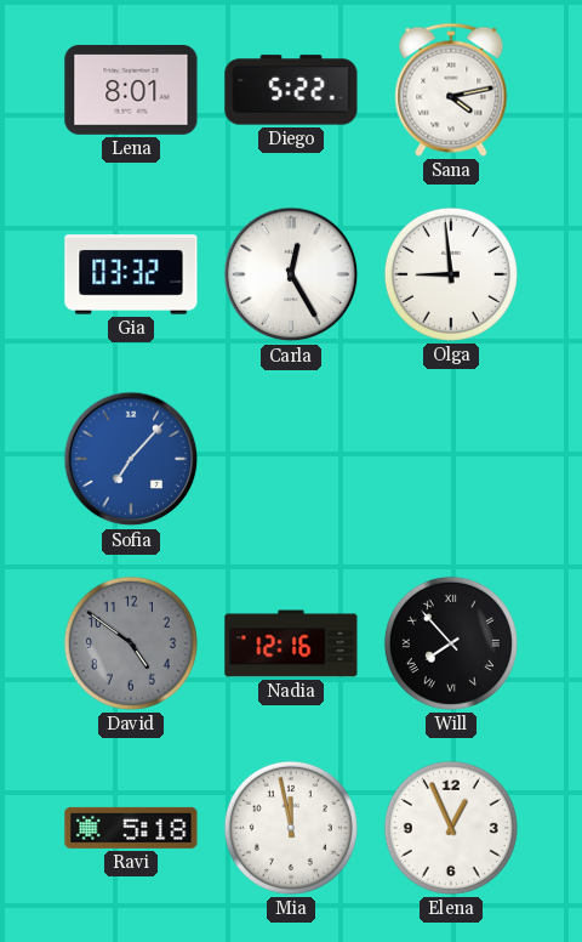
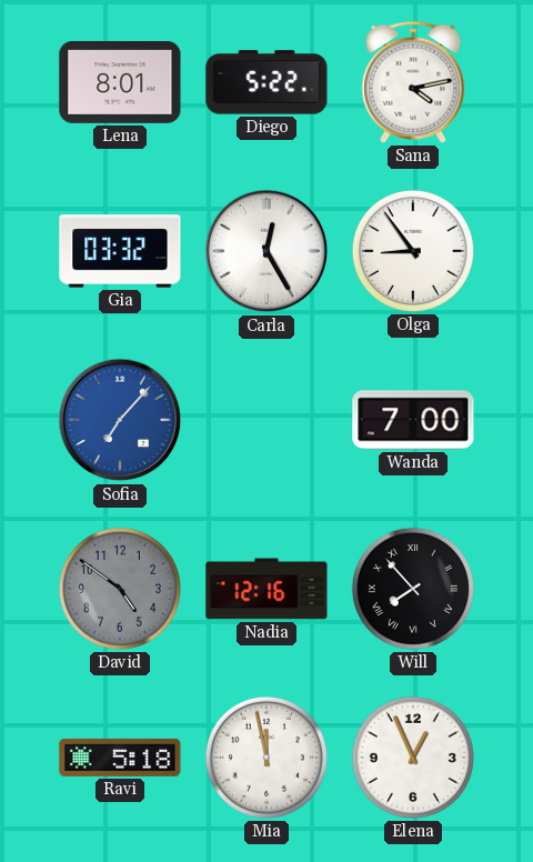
Olga: 8:59 -> 8:54
Wanda: none -> 7:00
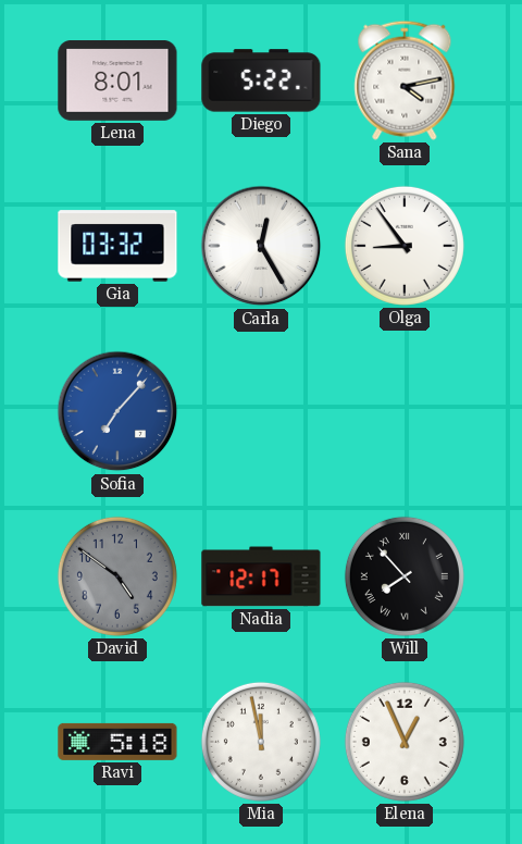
Wanda: 7:00 -> none
Nadia: 12:16 -> 12:17
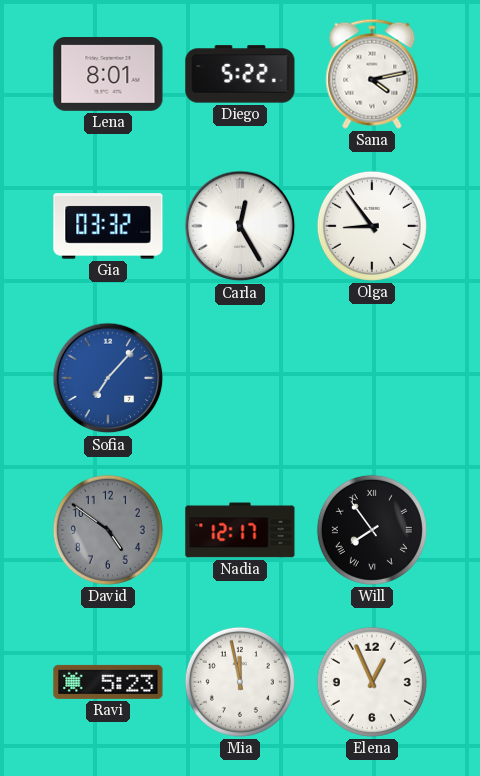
Will: 7:53 -> 7:54
Ravi: 5:18 -> 5:23
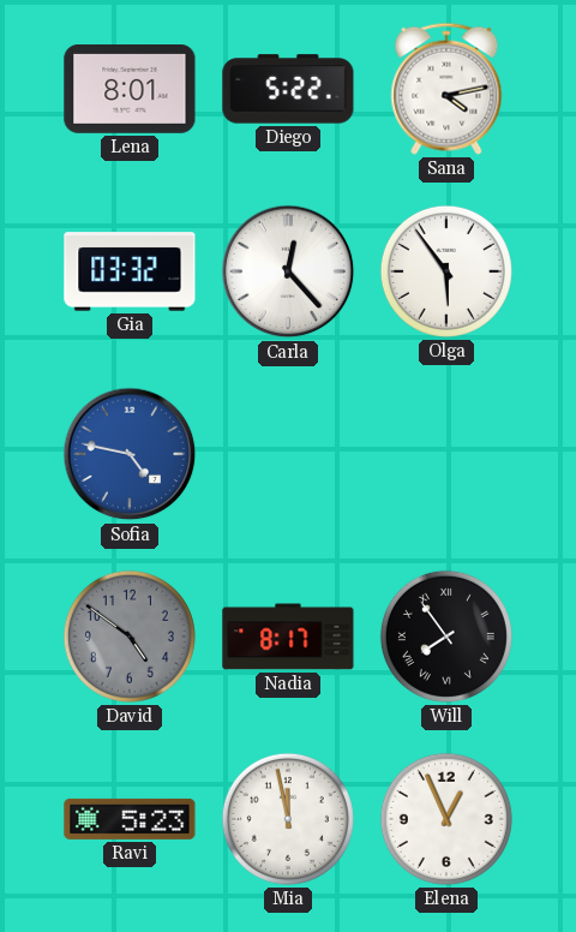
Carla: 12:25 -> 12:23
Olga: 8:54 -> 5:54
Sofia: 7:07 -> 4:47
Nadia: 12:17 -> 8:17
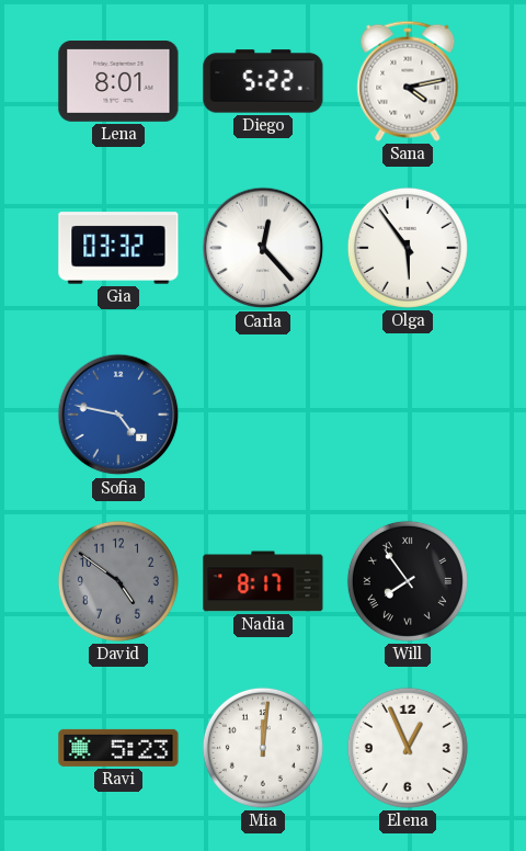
Mia: 11:58 -> 12:01
